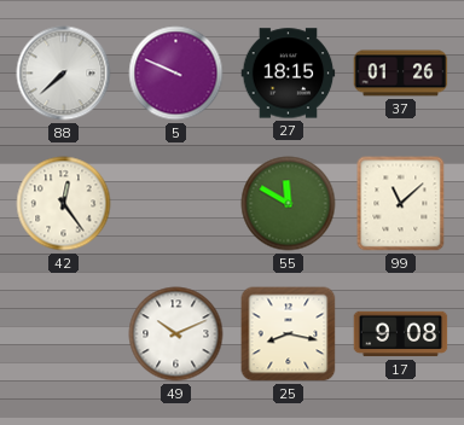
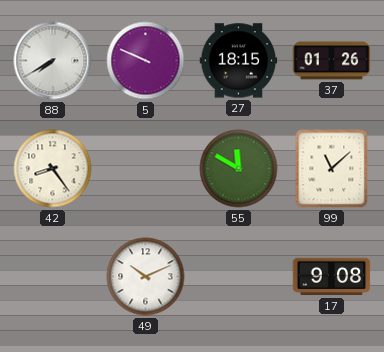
88: 7:38 -> 7:40
42: 12:24 -> 8:24
25: 8:17 -> none
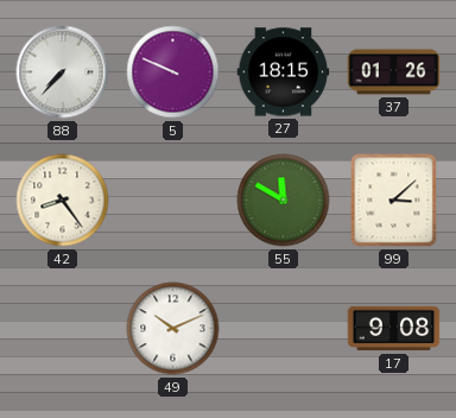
88: 7:40 -> 7:37
99: 11:08 -> 3:08
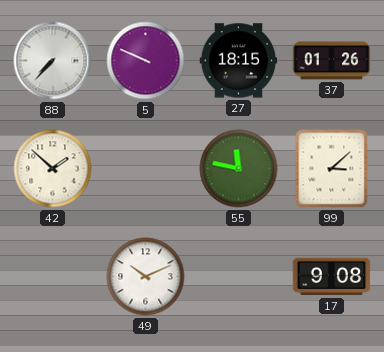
42: 8:24 -> 1:52
55: 11:50 -> 11:47
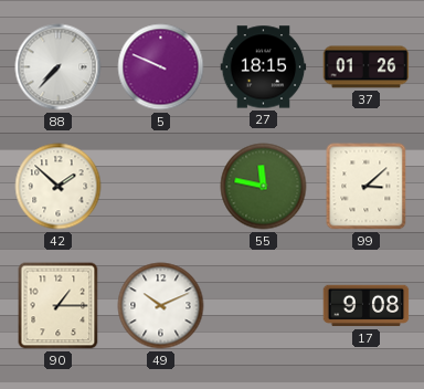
90: none -> 1:15
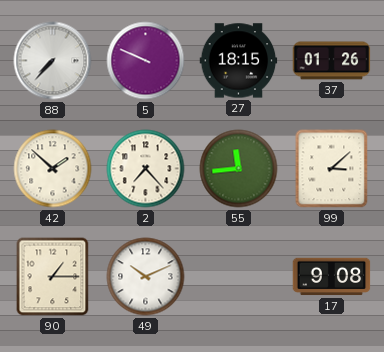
2: none -> 7:23
55: 11:47 -> 11:44
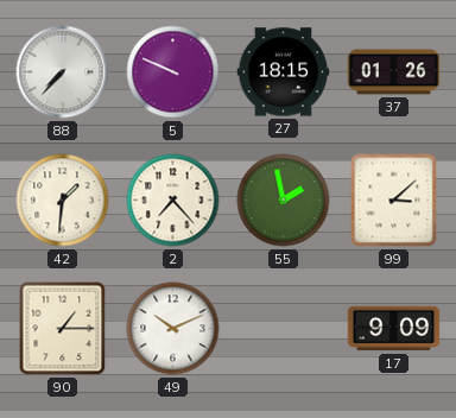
42: 1:52 -> 1:31
55: 11:44 -> 1:58
17: 9:08 -> 9:09
